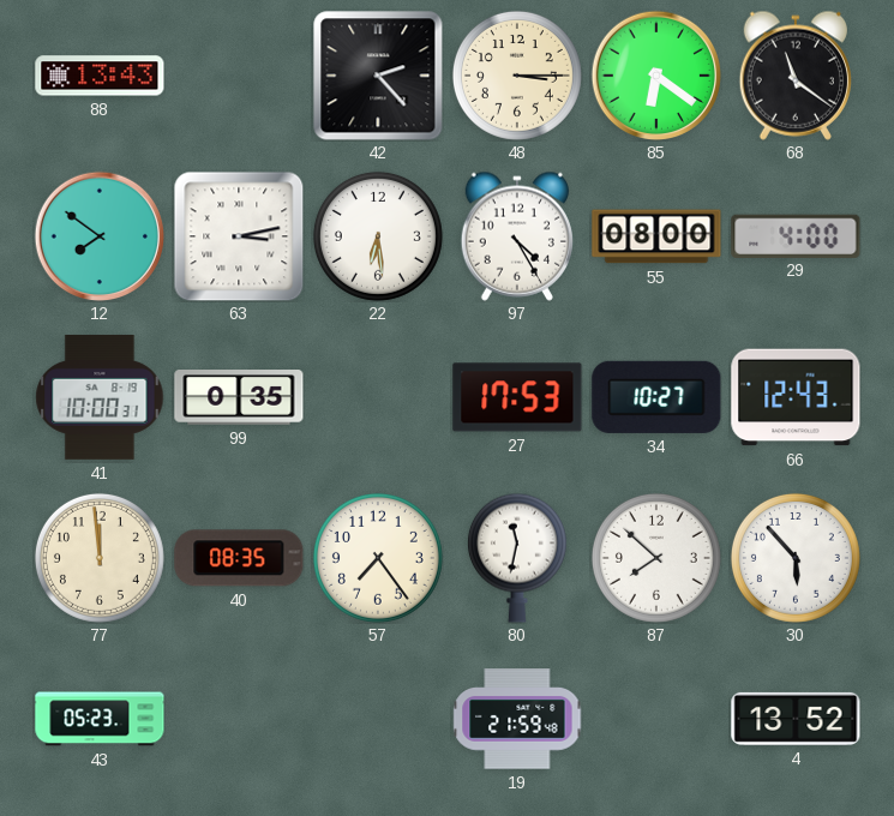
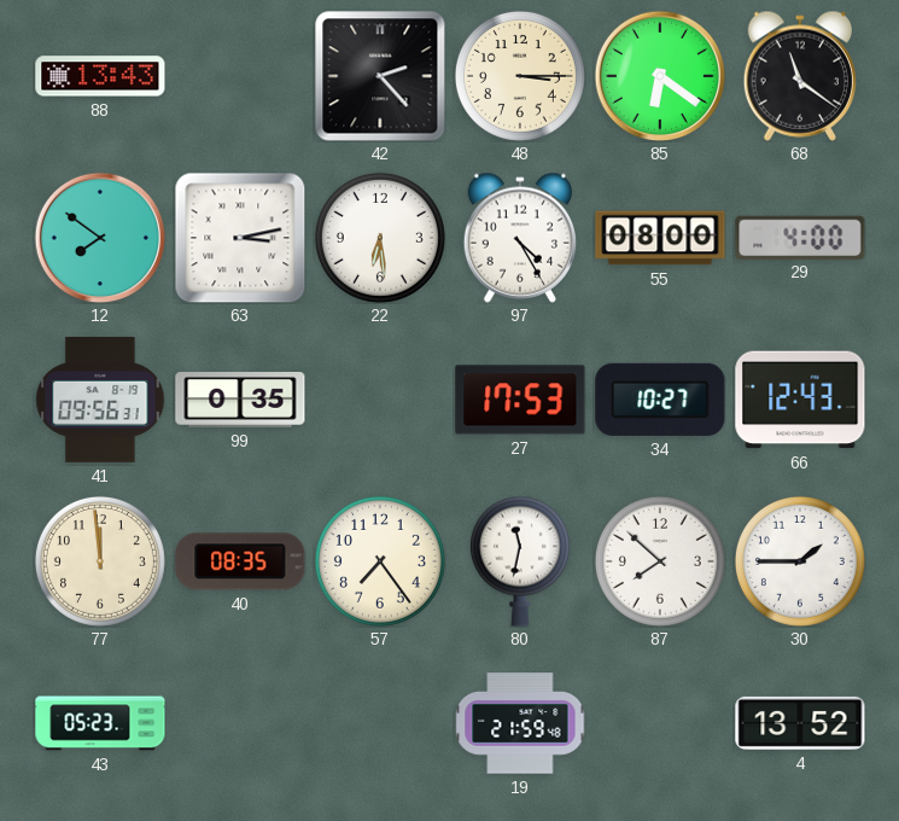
41: 10:00 -> 09:56
30: 5:53 -> 1:45
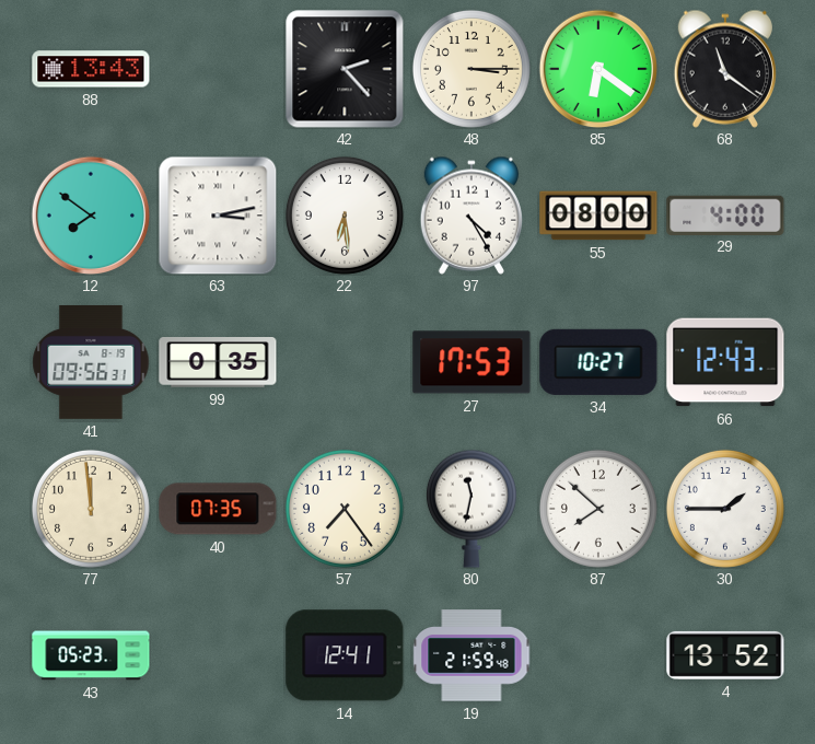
40: 08:35 -> 07:35
14: none -> 12:41
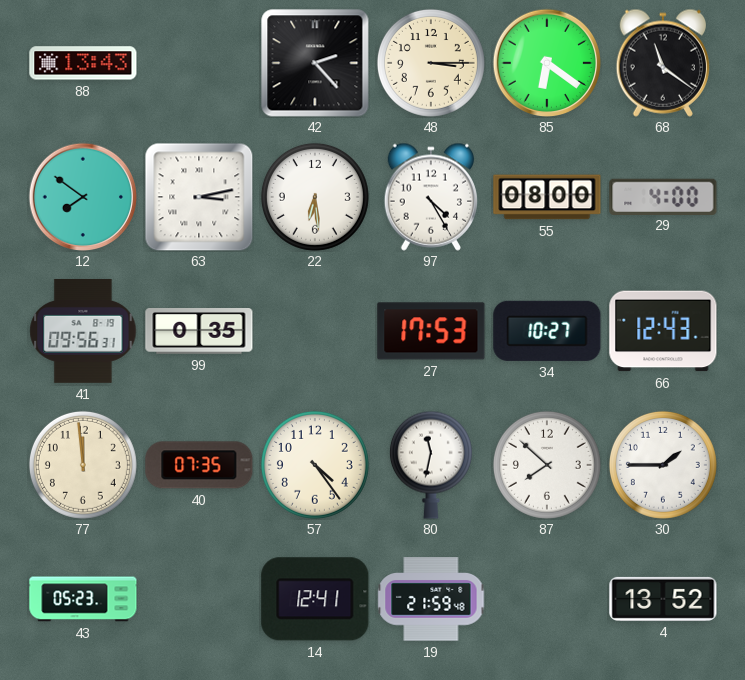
57: 7:24 -> 4:24
